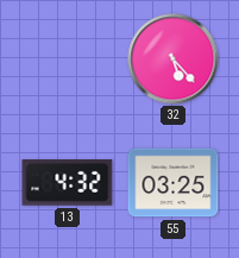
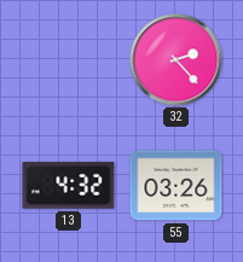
32: 5:23 -> 2:23
55: 03:25 -> 03:26
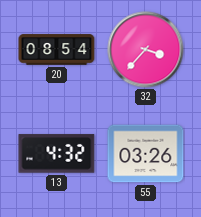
20: none -> 08:54
32: 2:23 -> 3:37
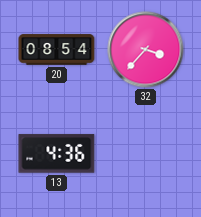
13: 4:32 -> 4:36
55: 03:26 -> none
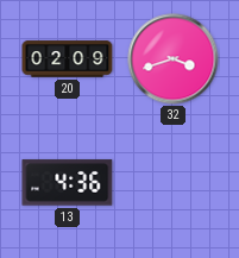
20: 08:54 -> 02:09
32: 3:37 -> 3:42
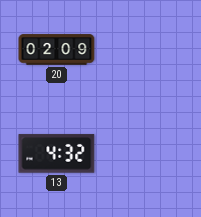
32: 3:42 -> none
13: 4:36 -> 4:32
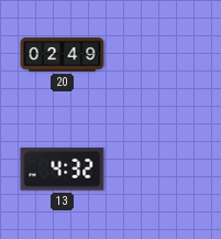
20: 02:09 -> 02:49
